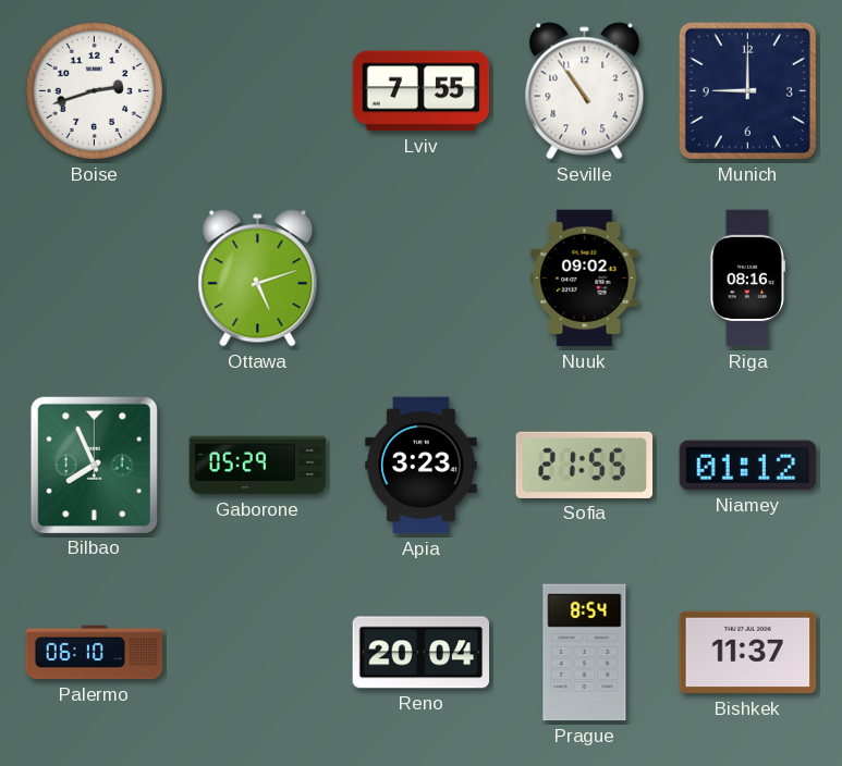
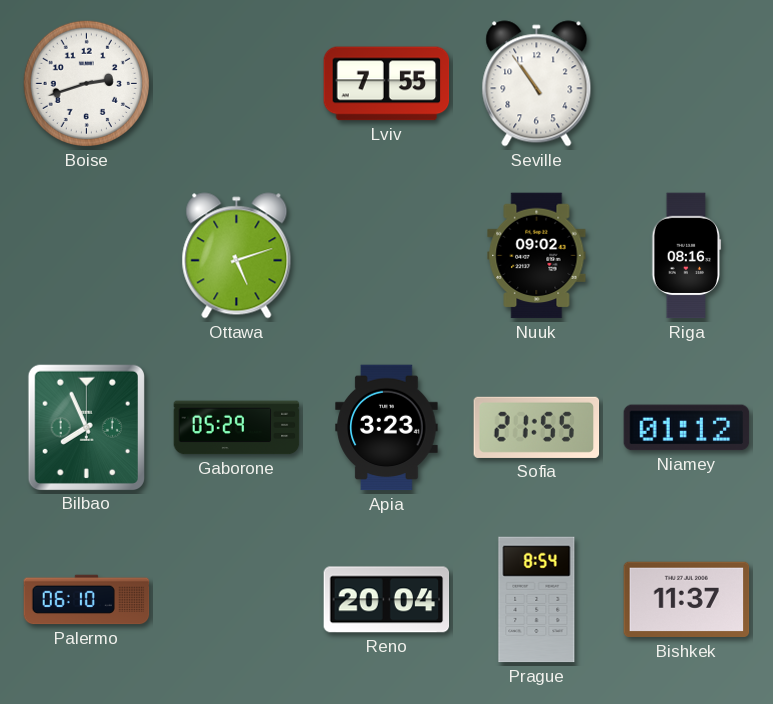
Munich: 9:00 -> none
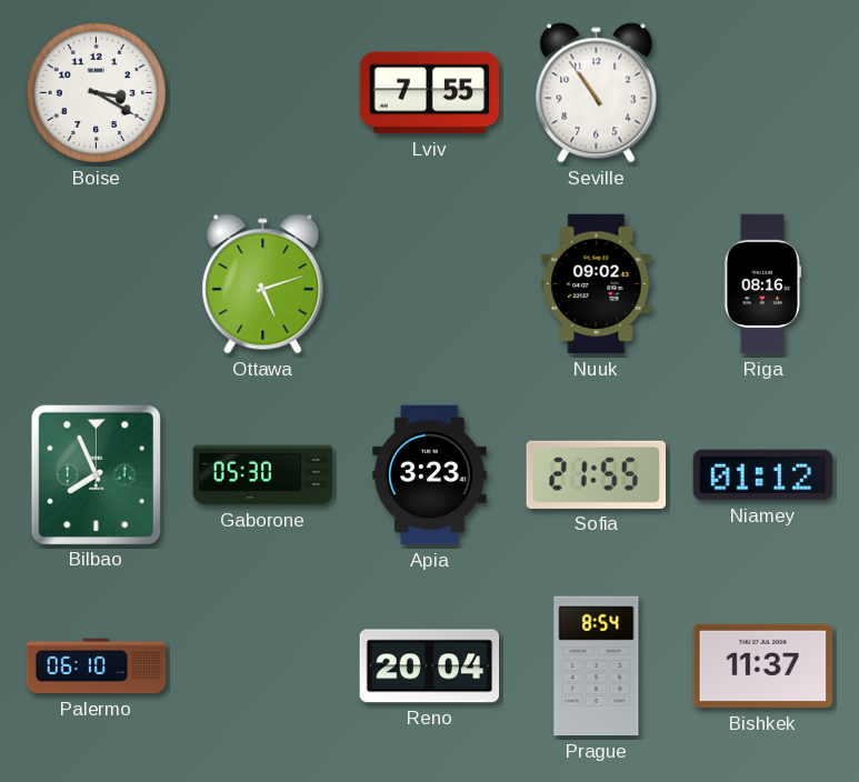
Boise: 2:42 -> 3:20
Gaborone: 05:29 -> 05:30
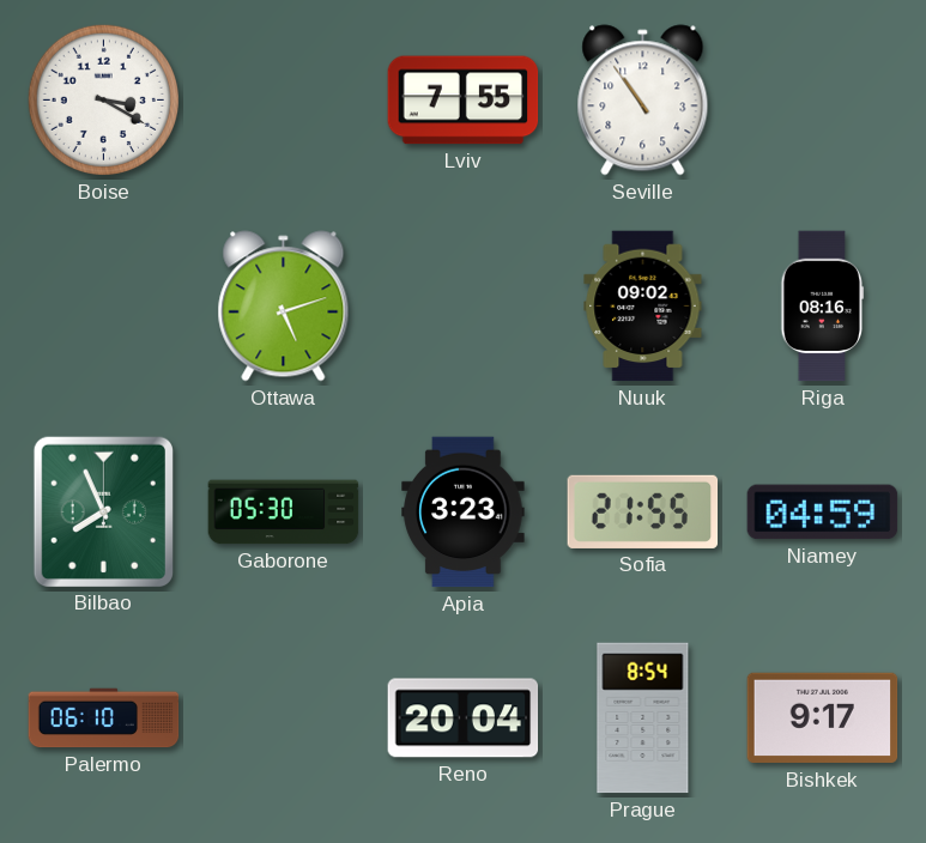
Niamey: 01:12 -> 04:59
Bishkek: 11:37 -> 9:17
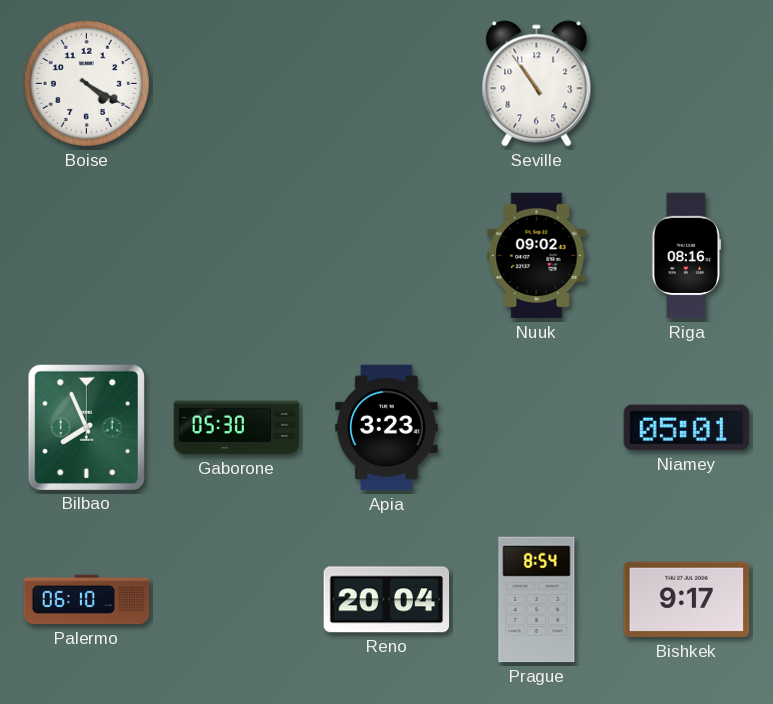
Boise: 3:20 -> 4:20
Lviv: 7:55 -> none
Ottawa: 5:12 -> none
Sofia: 21:55 -> none
Niamey: 04:59 -> 05:01
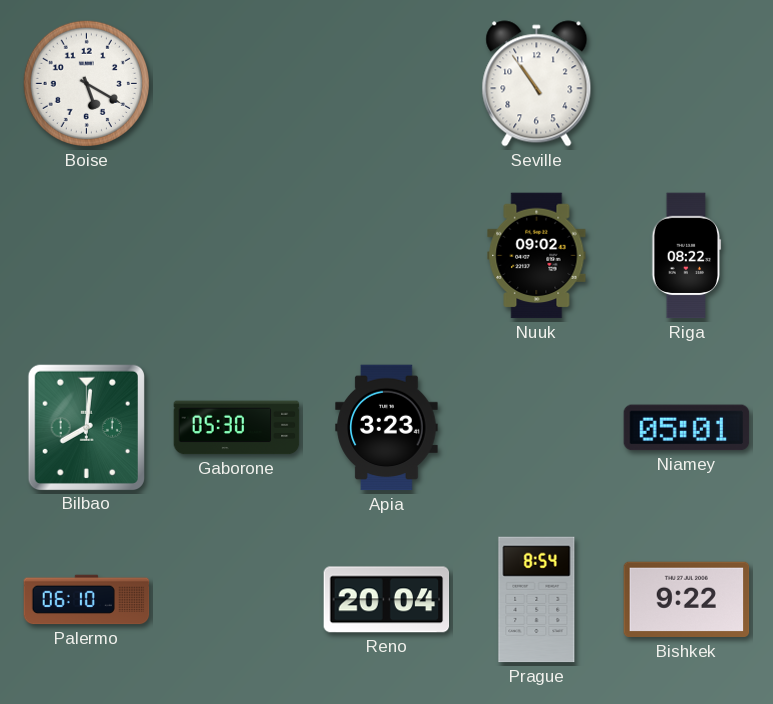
Boise: 4:20 -> 5:20
Riga: 08:16 -> 08:22
Bilbao: 7:56 -> 8:01
Bishkek: 9:17 -> 9:22
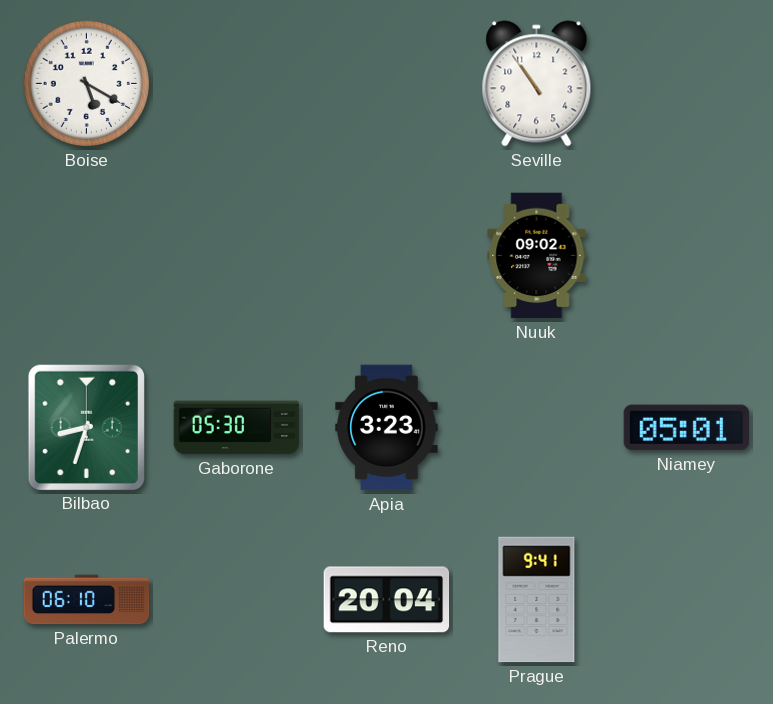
Riga: 08:22 -> none
Bilbao: 8:01 -> 8:33
Prague: 8:54 -> 9:41
Bishkek: 9:22 -> none
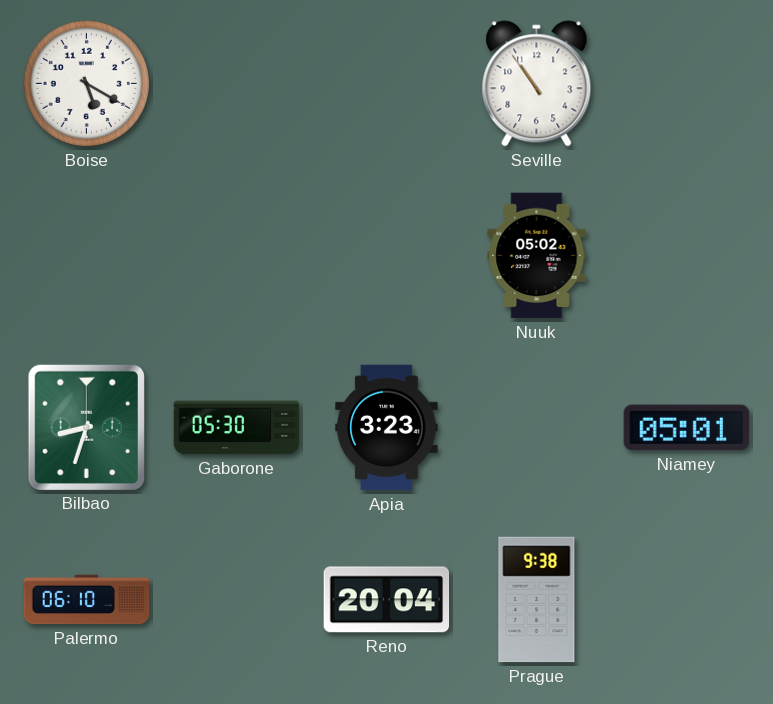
Nuuk: 09:02 -> 05:02
Prague: 9:41 -> 9:38
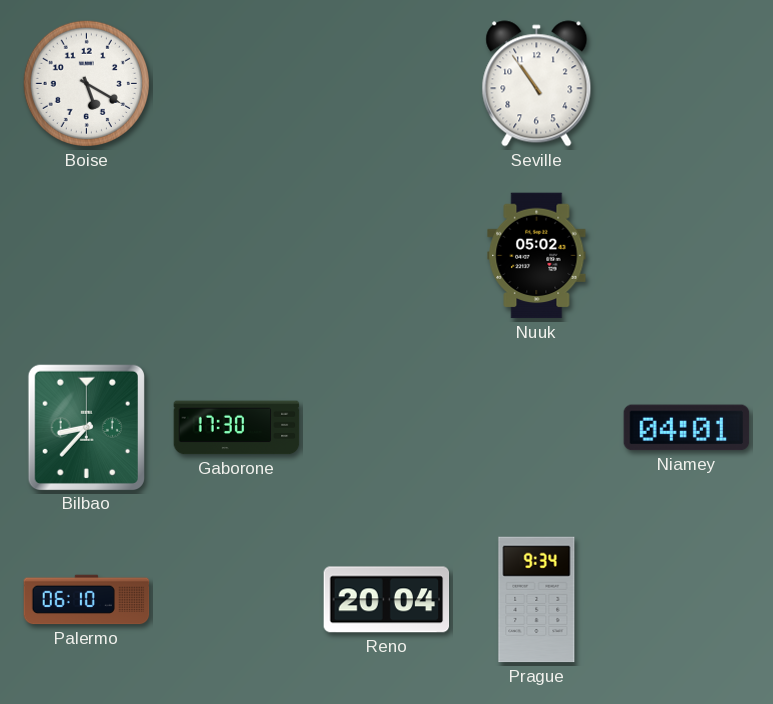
Bilbao: 8:33 -> 8:37
Gaborone: 05:30 -> 17:30
Apia: 3:23 -> none
Niamey: 05:01 -> 04:01
Prague: 9:38 -> 9:34
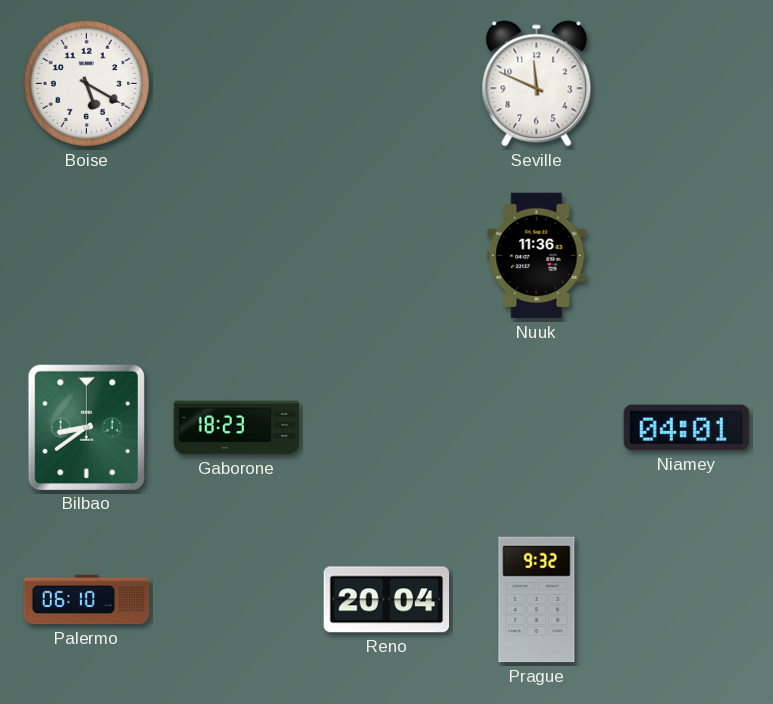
Seville: 10:54 -> 11:49
Nuuk: 05:02 -> 11:36
Bilbao: 8:37 -> 8:39
Gaborone: 17:30 -> 18:23
Prague: 9:34 -> 9:32
